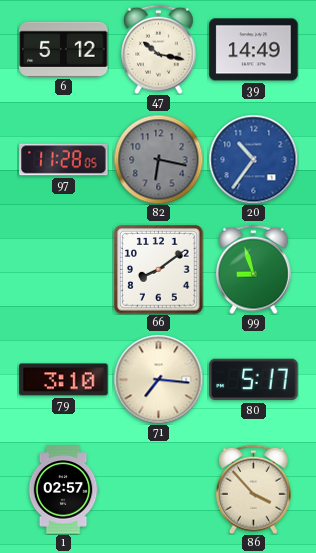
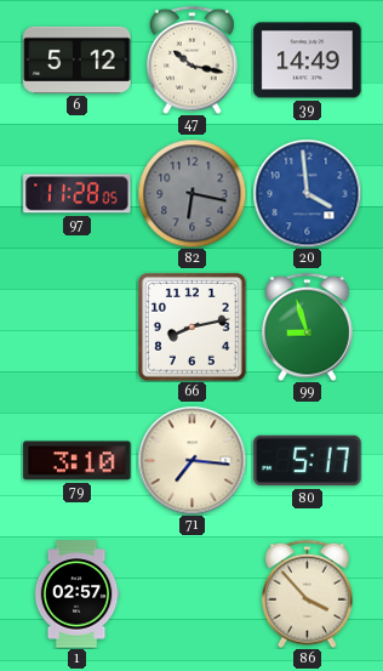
20: 10:36 -> 3:59
66: 8:09 -> 8:13
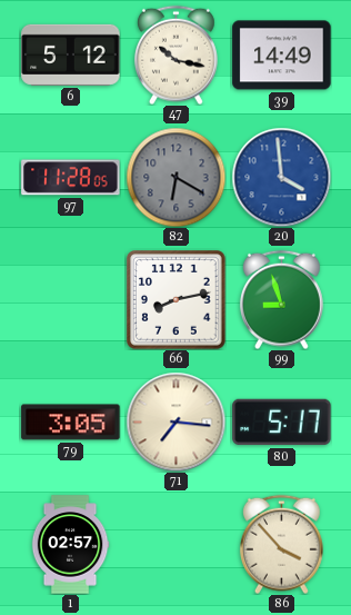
82: 6:17 -> 6:20
79: 3:10 -> 3:05
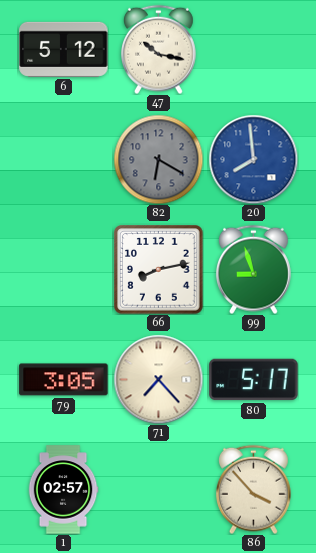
39: 14:49 -> none
97: 11:28 -> none
20: 3:59 -> 7:59
71: 7:16 -> 7:23
